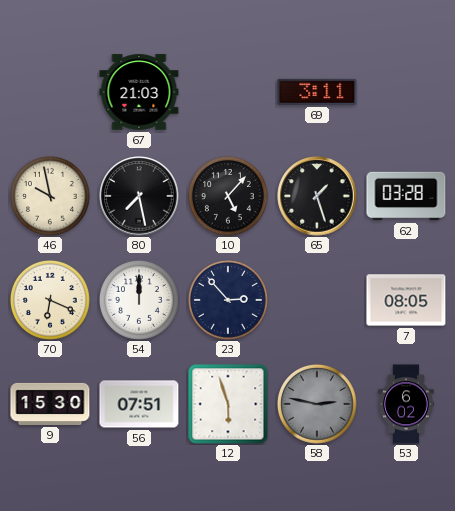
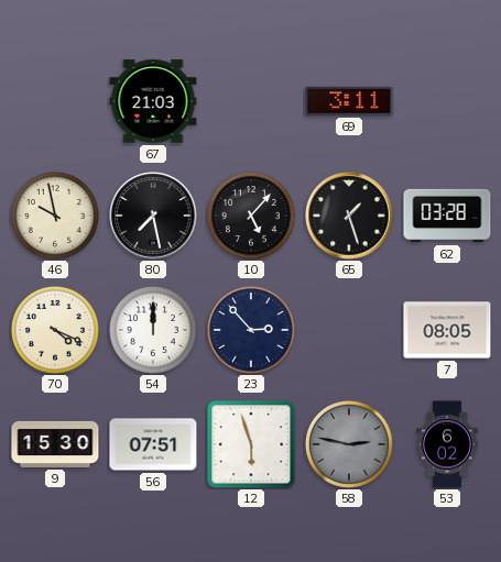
70: 6:19 -> 4:19
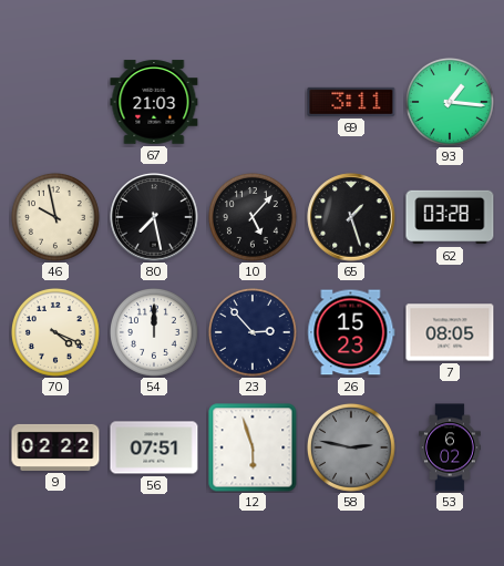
93: none -> 1:16
26: none -> 15:23
9: 15:30 -> 02:22
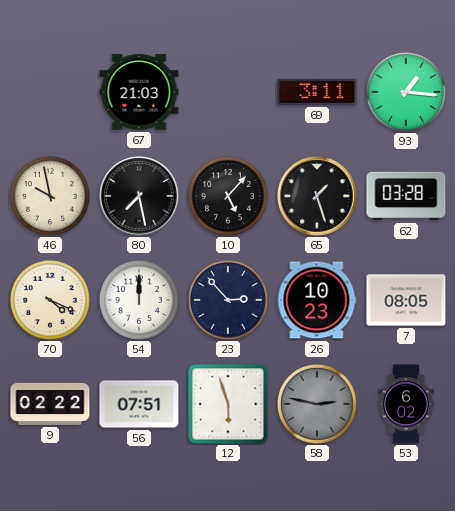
26: 15:23 -> 10:23
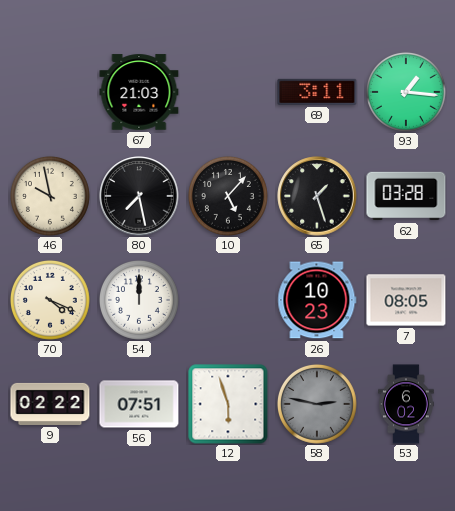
23: 2:53 -> none
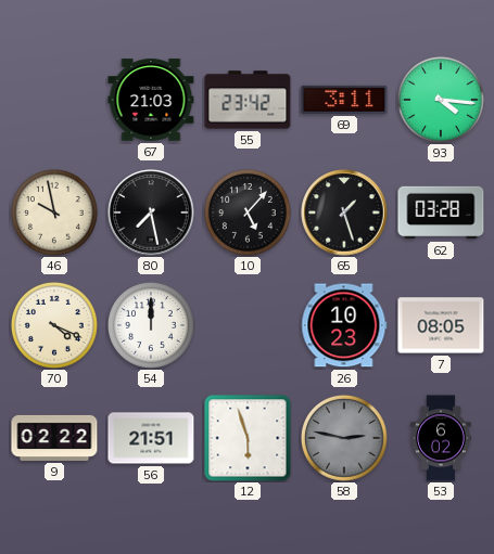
55: none -> 23:42
93: 1:16 -> 4:16
56: 07:51 -> 21:51
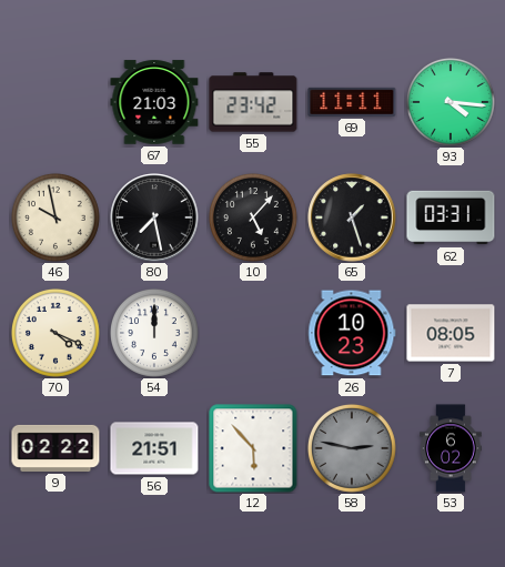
69: 3:11 -> 11:11
62: 03:28 -> 03:31
12: 5:57 -> 5:53
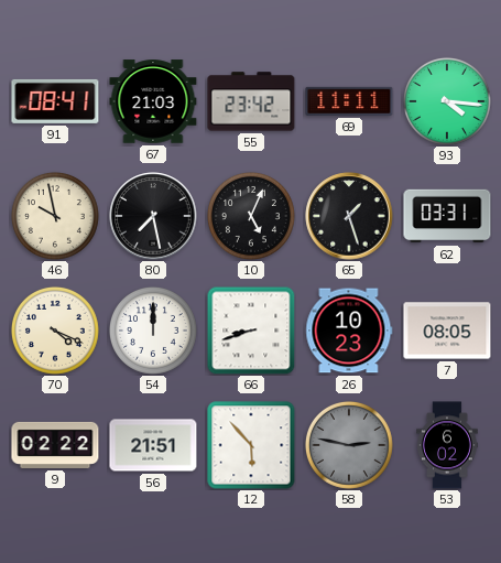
91: none -> 08:41
10: 5:07 -> 5:04
66: none -> 8:42
